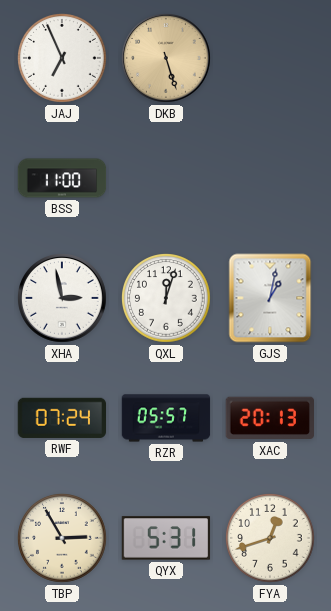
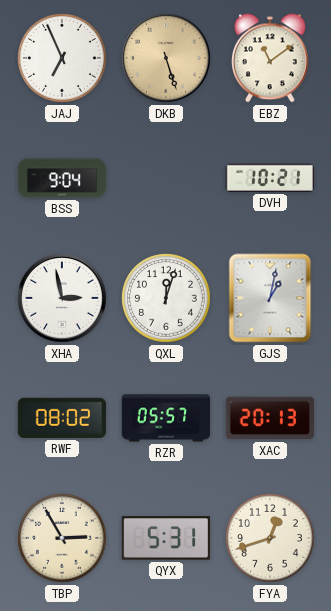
EBZ: none -> 11:09
BSS: 11:00 -> 9:04
DVH: none -> 10:21
RWF: 07:24 -> 08:02
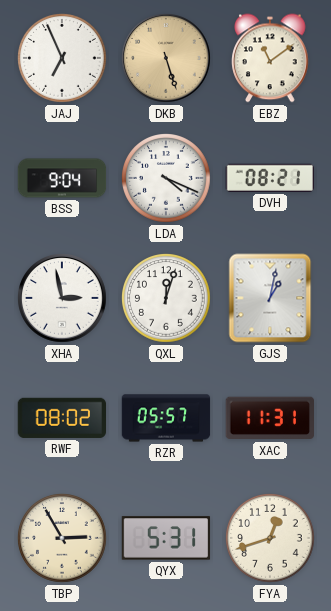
LDA: none -> 4:19
DVH: 10:21 -> 08:21
XAC: 20:13 -> 11:31
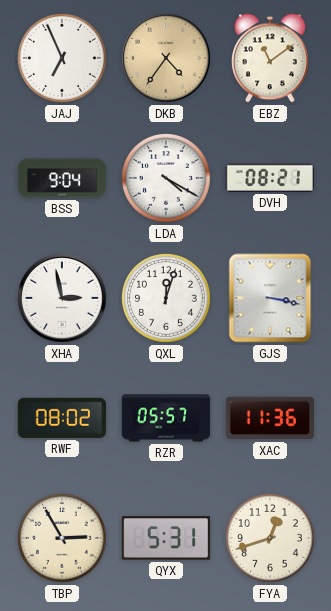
DKB: 5:27 -> 4:36
LDA: 4:19 -> 4:20
GJS: 1:02 -> 3:17
XAC: 11:31 -> 11:36
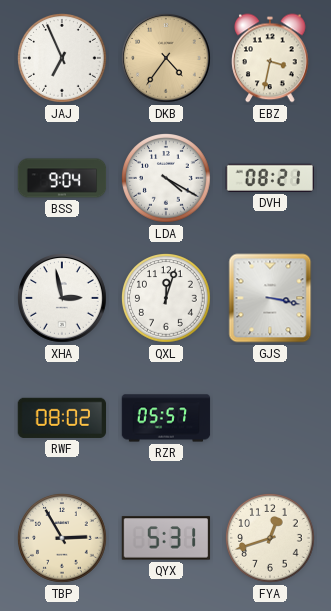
EBZ: 11:09 -> 3:32
XAC: 11:36 -> none
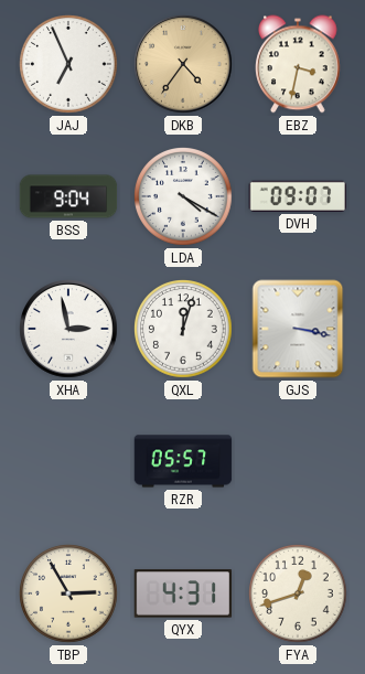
DVH: 08:21 -> 09:07
RWF: 08:02 -> none
QYX: 5:31 -> 4:31
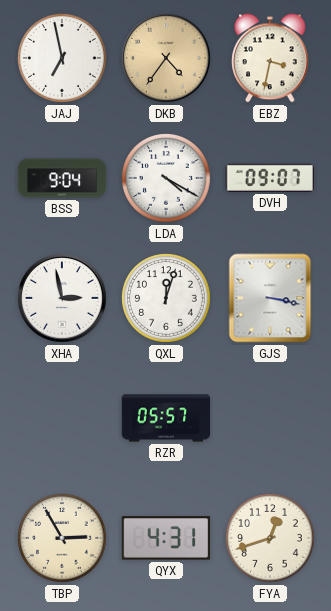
JAJ: 6:56 -> 6:58
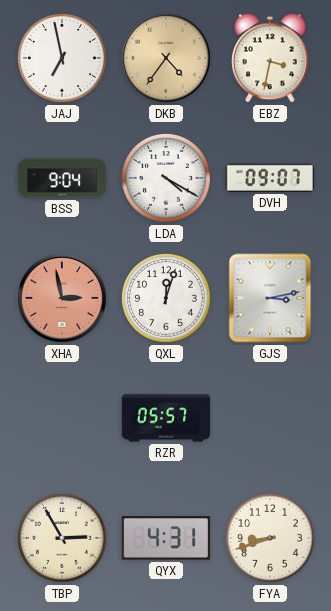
XHA dial: white -> salmon
GJS: 3:17 -> 3:13
FYA: 12:42 -> 8:42
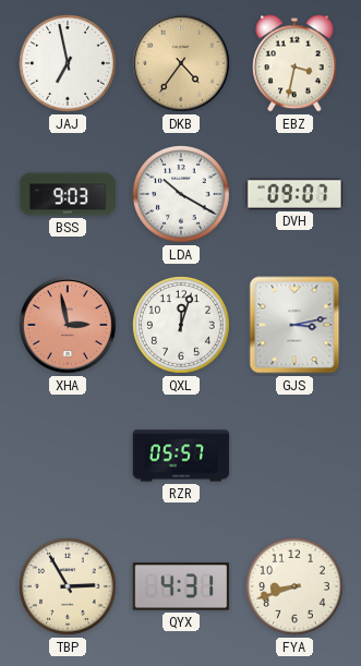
BSS: 9:04 -> 9:03
LDA: 4:20 -> 10:20
